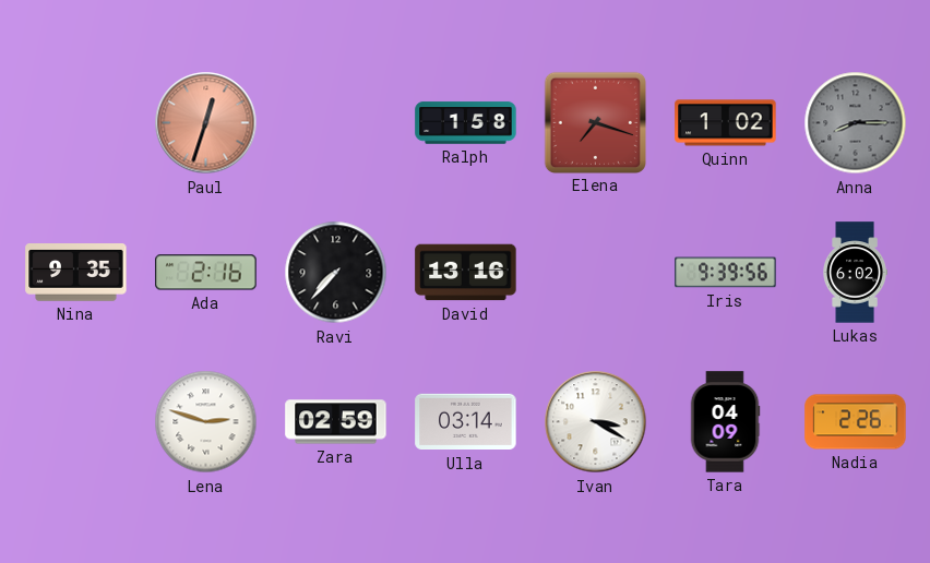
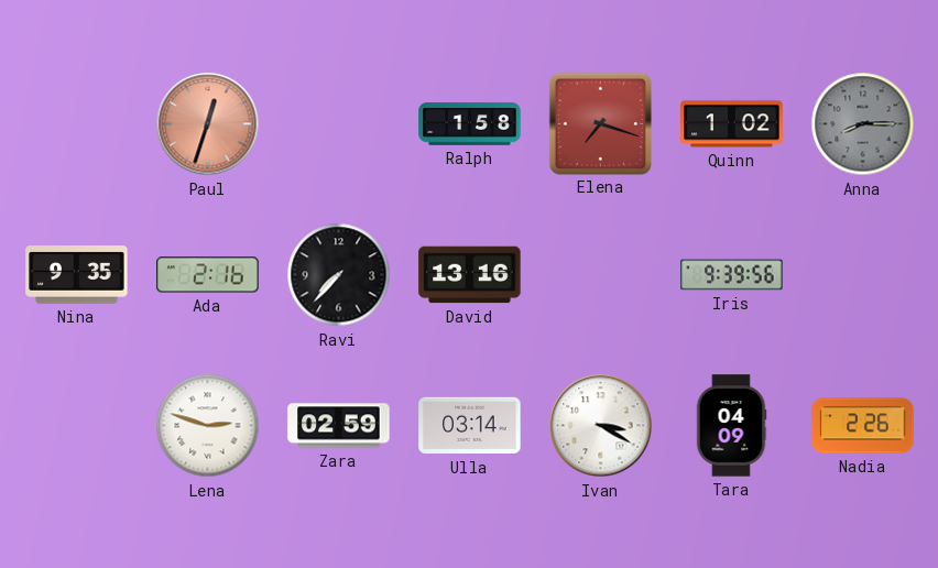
Lukas: 6:02 -> none
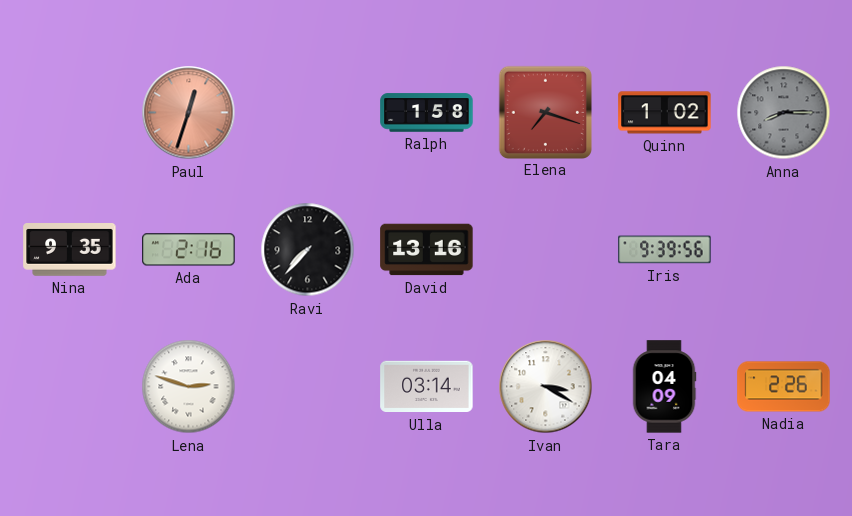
Zara: 02:59 -> none
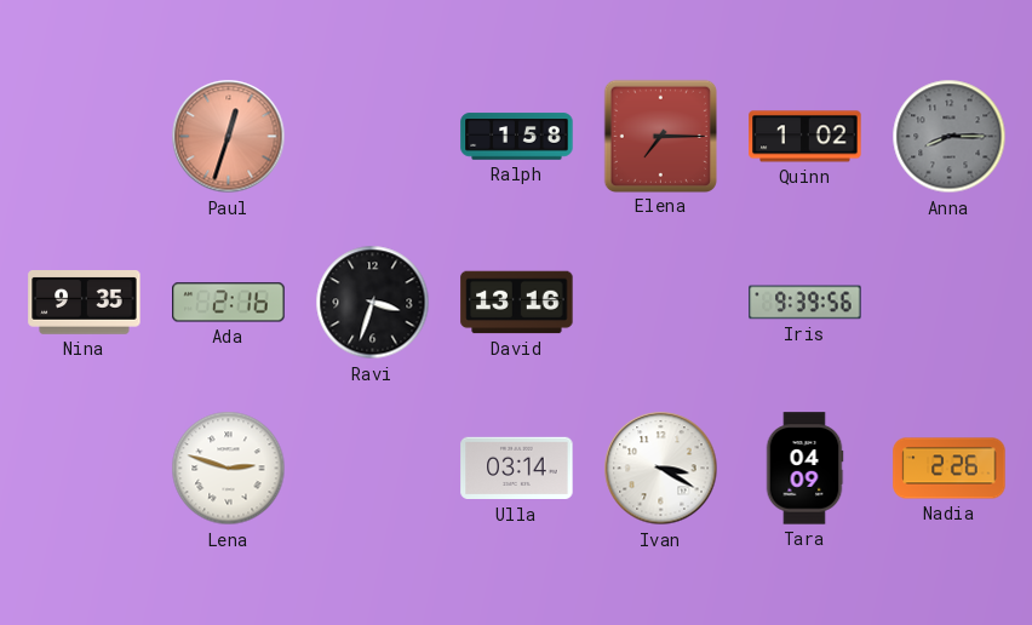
Elena: 7:18 -> 7:15
Ravi: 7:37 -> 3:33
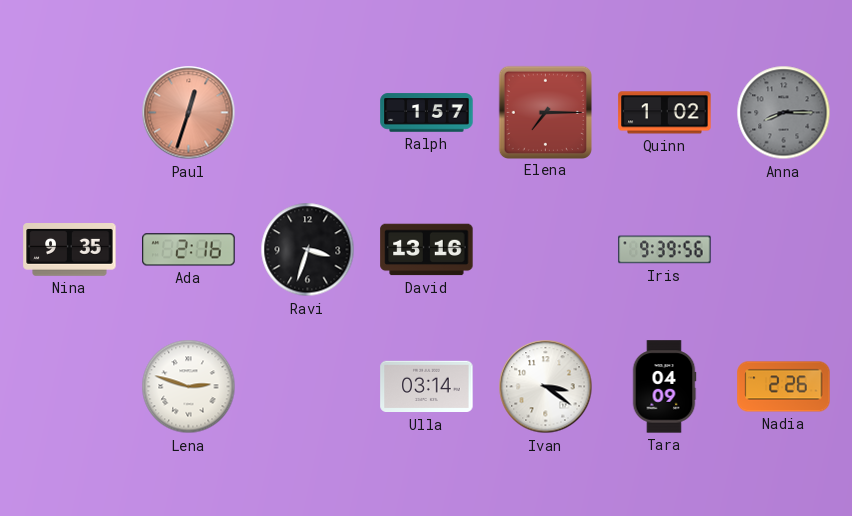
Ralph: 1:58 -> 1:57
Ivan: 3:20 -> 3:21
